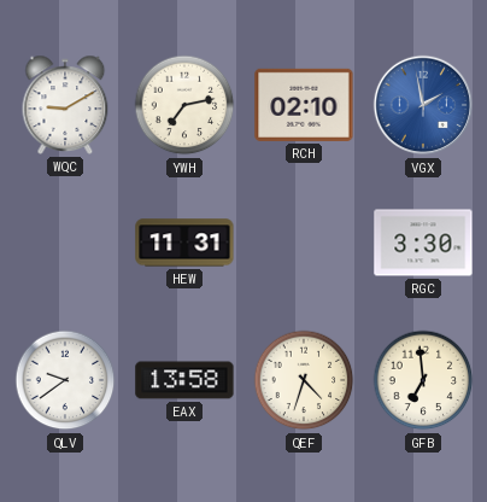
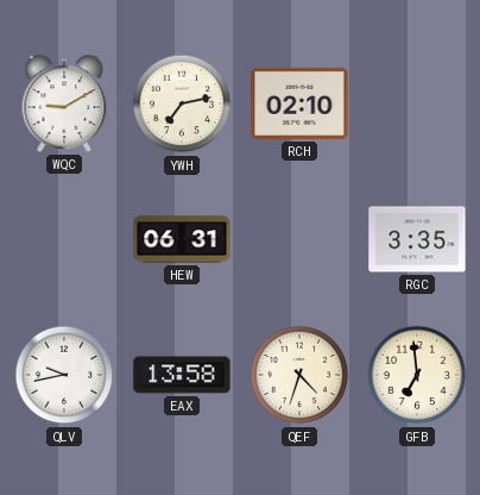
VGX: 1:58 -> none
HEW: 11:31 -> 06:31
RGC: 3:30 -> 3:35
QLV: 9:39 -> 9:43
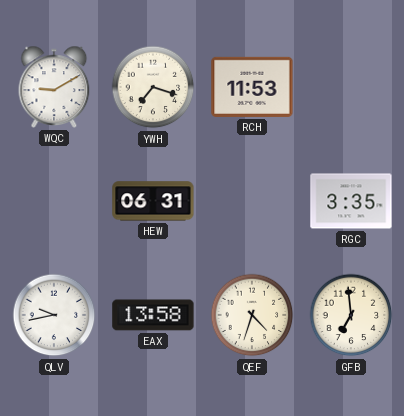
YWH: 7:13 -> 7:18
RCH: 02:10 -> 11:53
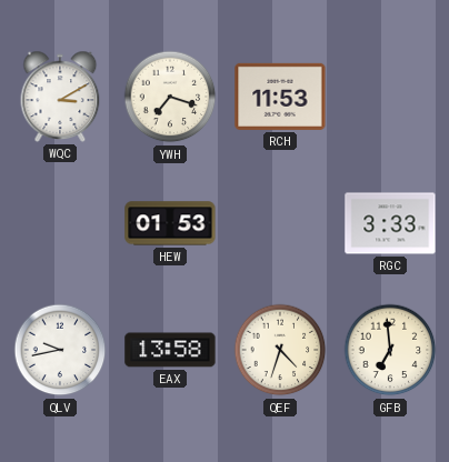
WQC: 9:10 -> 3:10
HEW: 06:31 -> 01:53
RGC: 3:35 -> 3:33
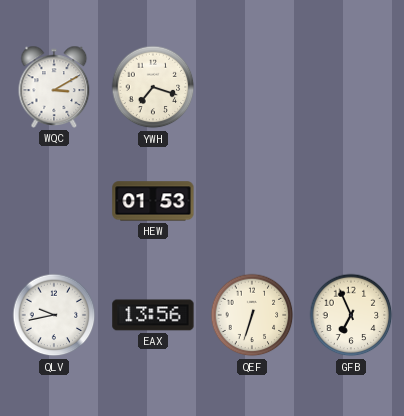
RCH: 11:53 -> none
RGC: 3:33 -> none
EAX: 13:58 -> 13:56
QEF: 4:33 -> 6:33
GFB: 6:59 -> 6:56
